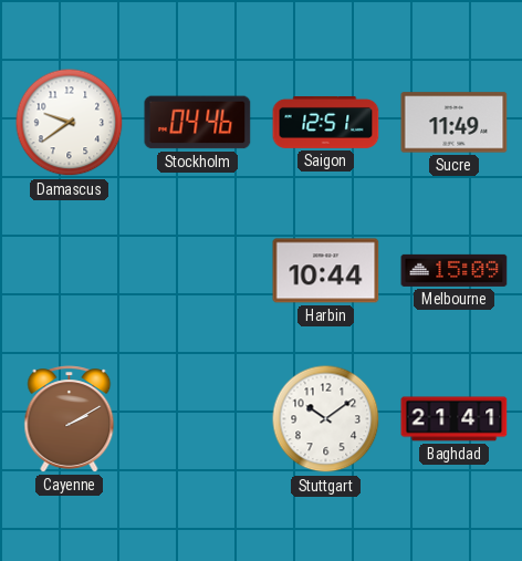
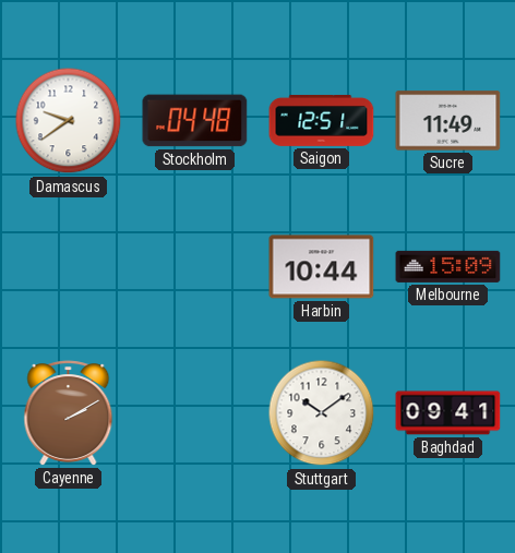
Stockholm: 04:46 -> 04:48
Baghdad: 21:41 -> 09:41
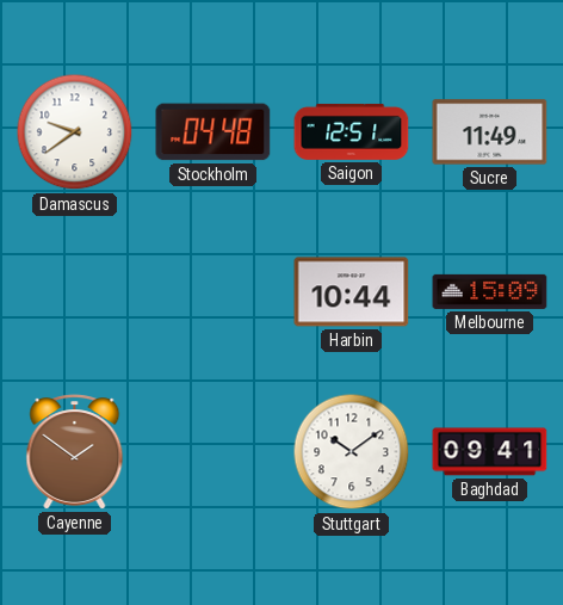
Cayenne: 2:10 -> 1:51
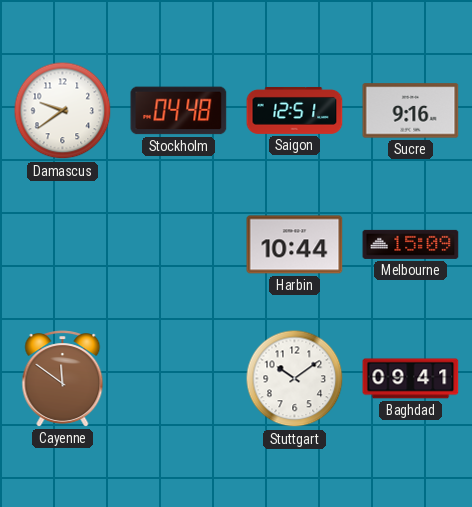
Sucre: 11:49 -> 9:16
Cayenne: 1:51 -> 11:51
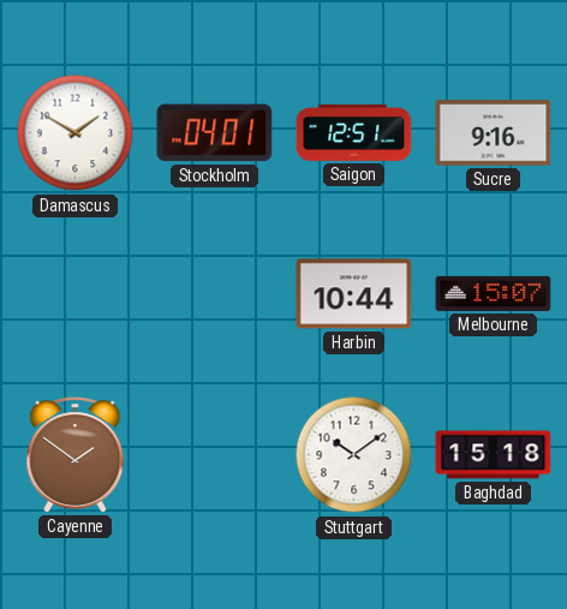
Damascus: 9:39 -> 1:50
Stockholm: 04:48 -> 04:01
Melbourne: 15:09 -> 15:07
Cayenne: 11:51 -> 1:51
Baghdad: 09:41 -> 15:18
